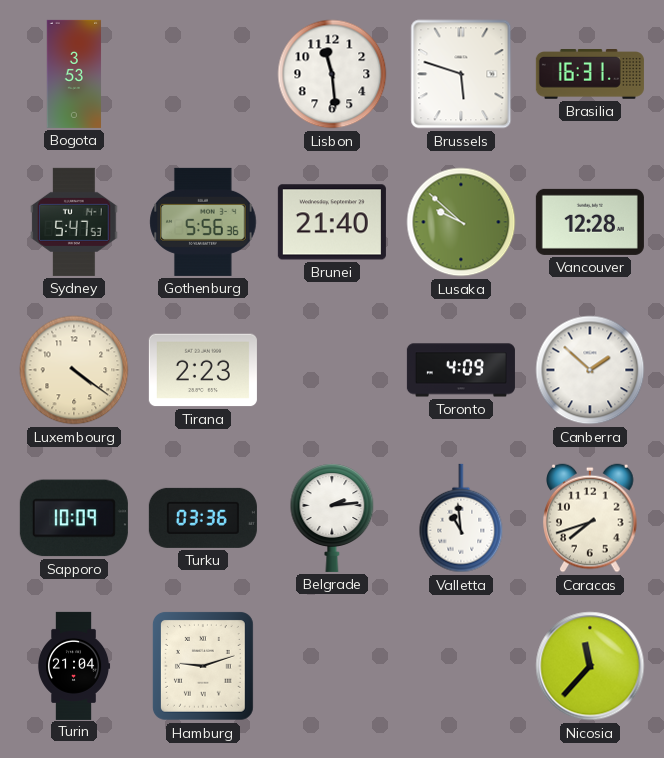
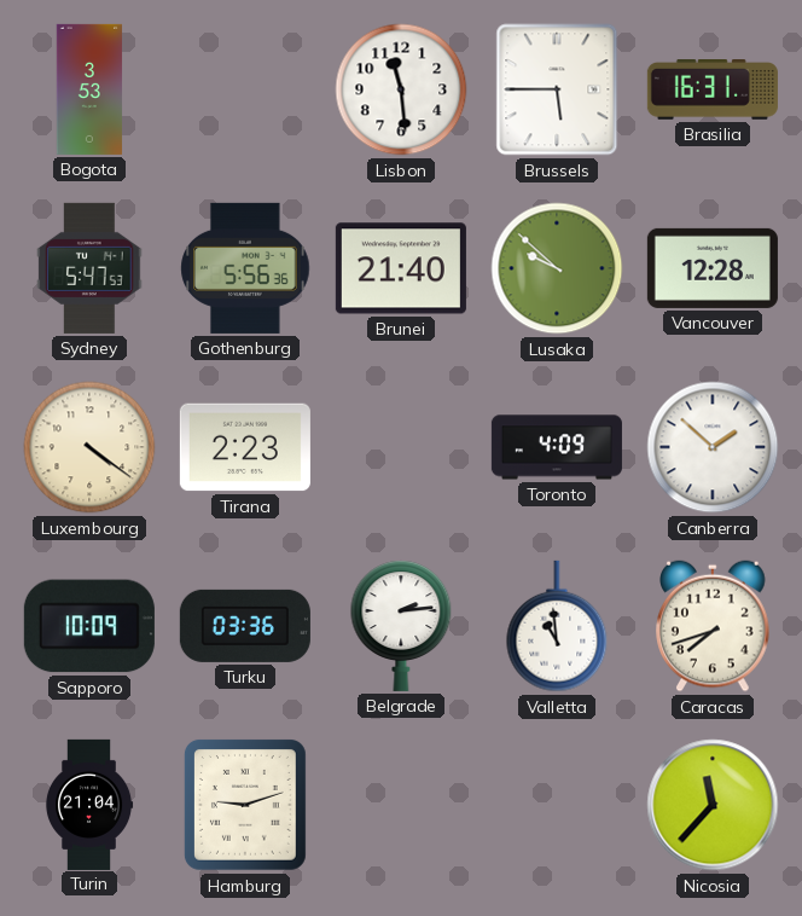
Brussels: 5:48 -> 5:45
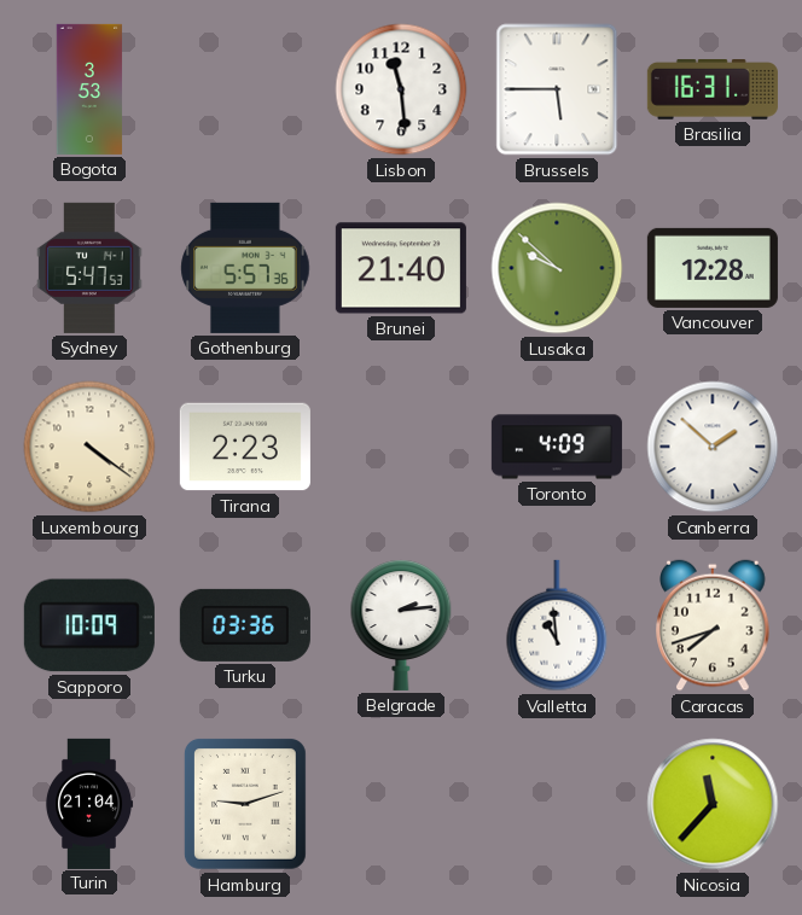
Gothenburg: 5:56 -> 5:57
